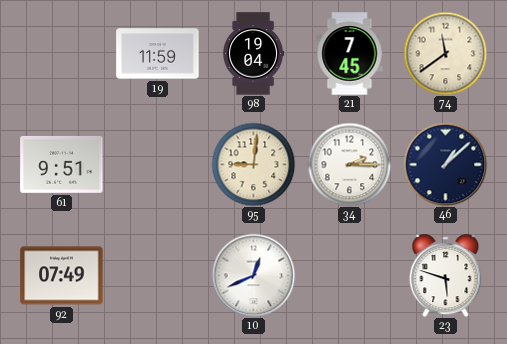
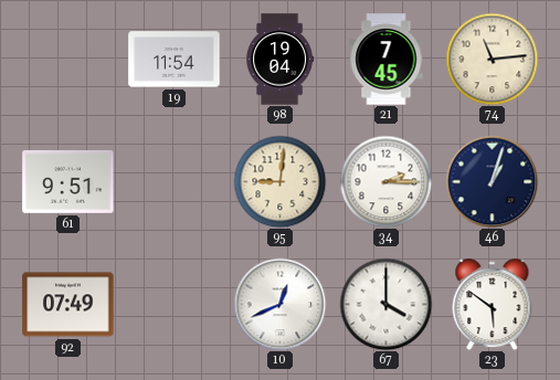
19: 11:59 -> 11:54
74: 11:39 -> 11:14
46: 1:08 -> 1:03
67: none -> 4:00
23: 5:48 -> 5:51
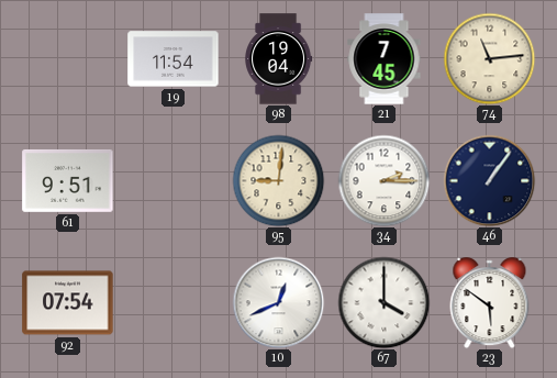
46: 1:03 -> 1:06
92: 07:49 -> 07:54
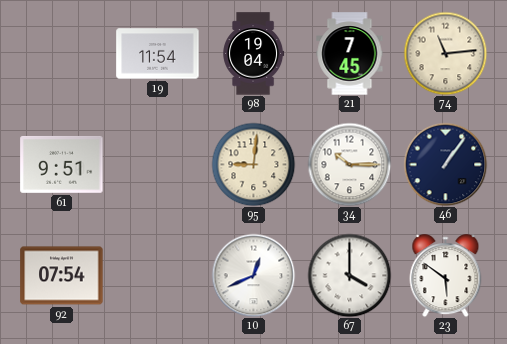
34: 2:15 -> 10:15
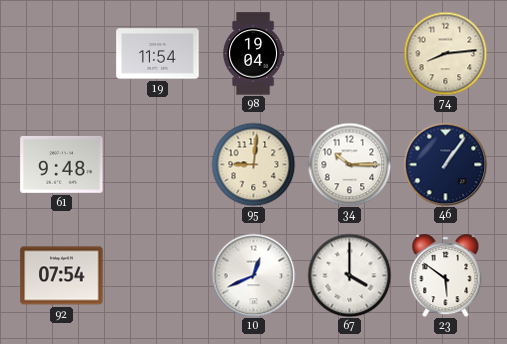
21: 7:45 -> none
74: 11:14 -> 8:14
61: 9:51 -> 9:48
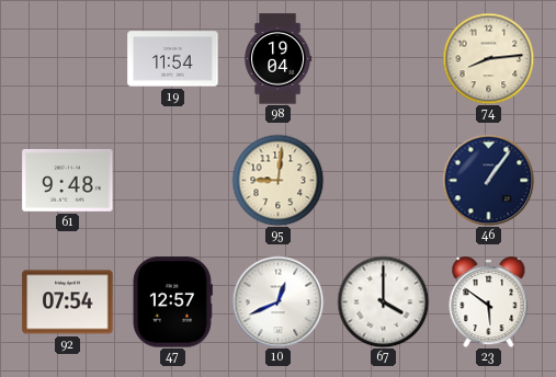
34: 10:15 -> none
47: none -> 12:57
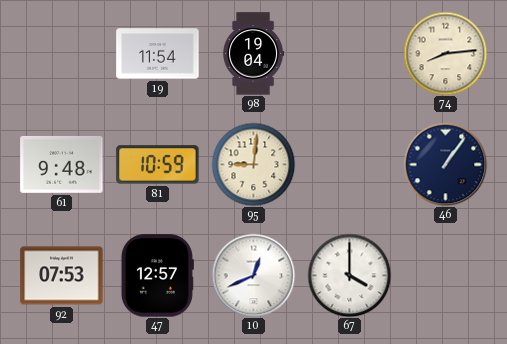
81: none -> 10:59
92: 07:54 -> 07:53
23: 5:51 -> none
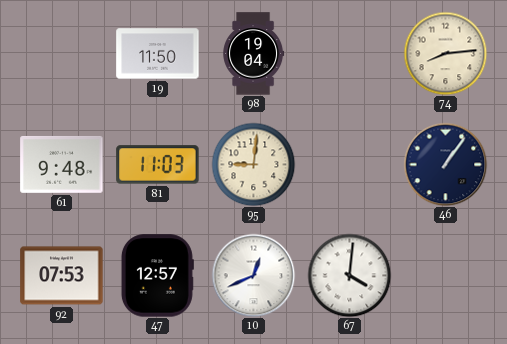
19: 11:54 -> 11:50
81: 10:59 -> 11:03
67: 4:00 -> 4:01
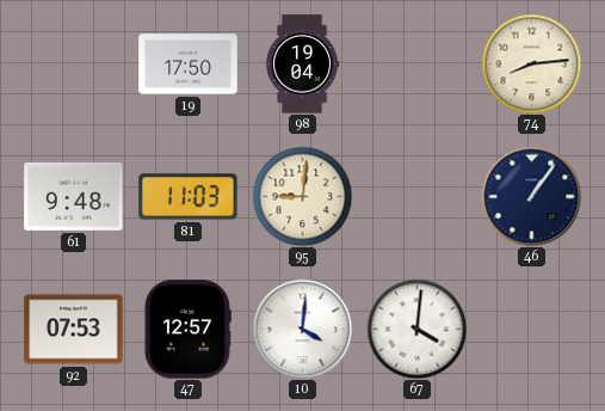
19: 11:50 -> 17:50
10: 12:41 -> 4:01
